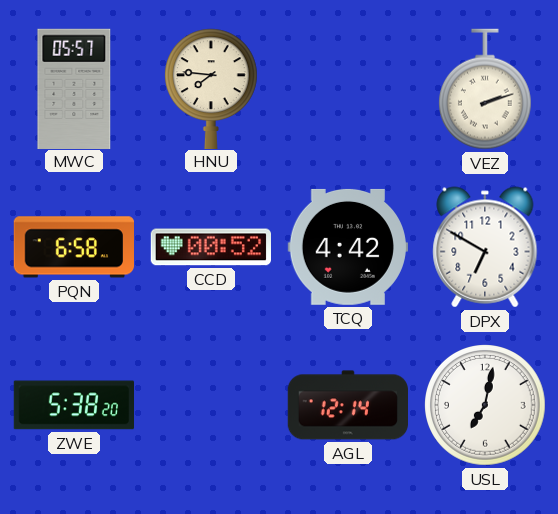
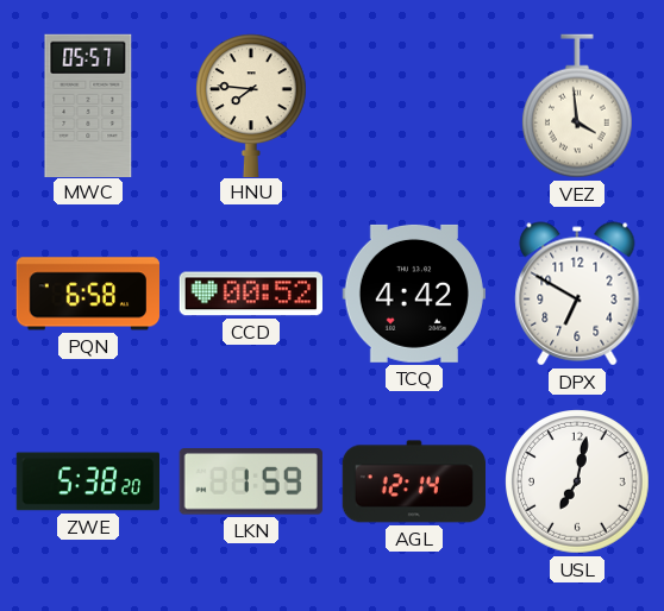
VEZ: 2:12 -> 3:59
LKN: none -> 1:59
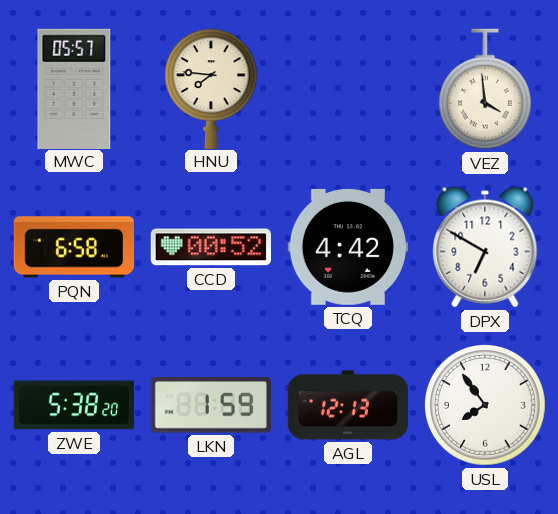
AGL: 12:14 -> 12:13
USL: 7:02 -> 7:54
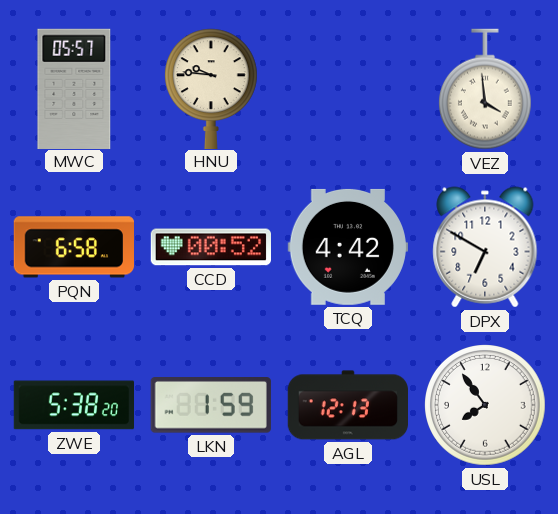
HNU: 7:46 -> 9:46
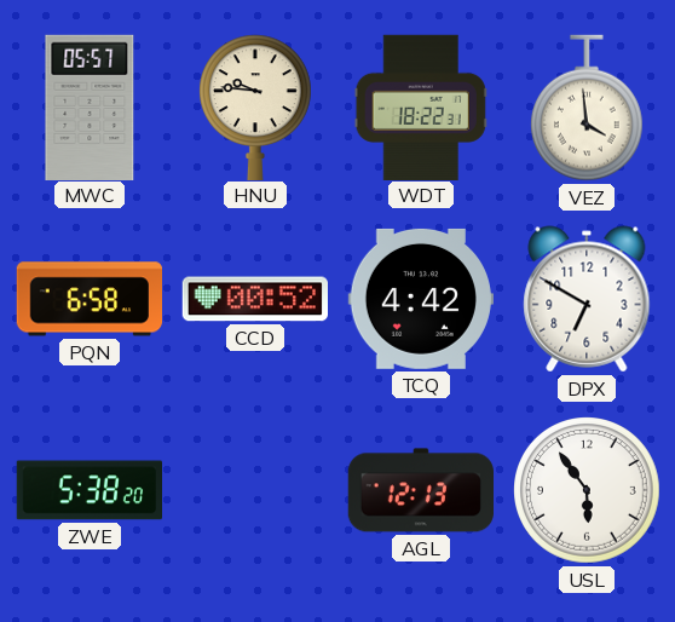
WDT: none -> 18:22
LKN: 1:59 -> none
USL: 7:54 -> 5:54
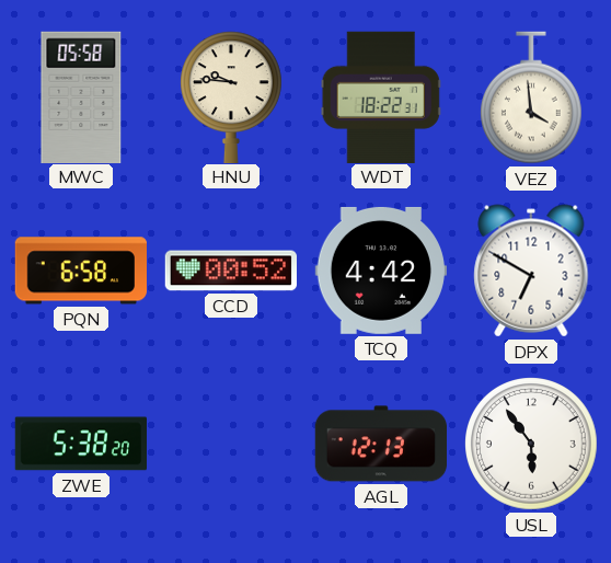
MWC: 05:57 -> 05:58
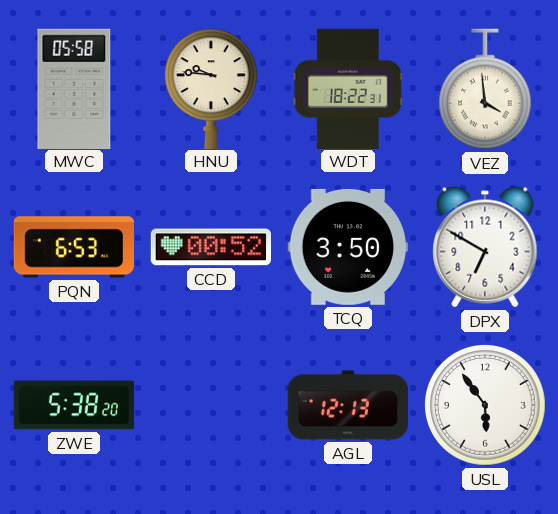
PQN: 6:58 -> 6:53
TCQ: 4:42 -> 3:50
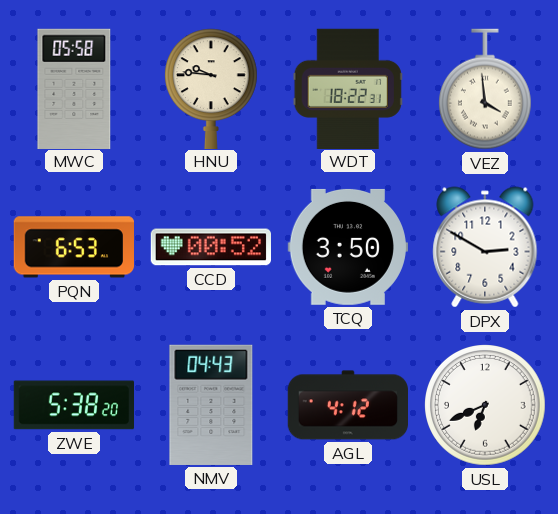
DPX: 6:50 -> 2:50
NMV: none -> 04:43
AGL: 12:13 -> 4:12
USL: 5:54 -> 6:41
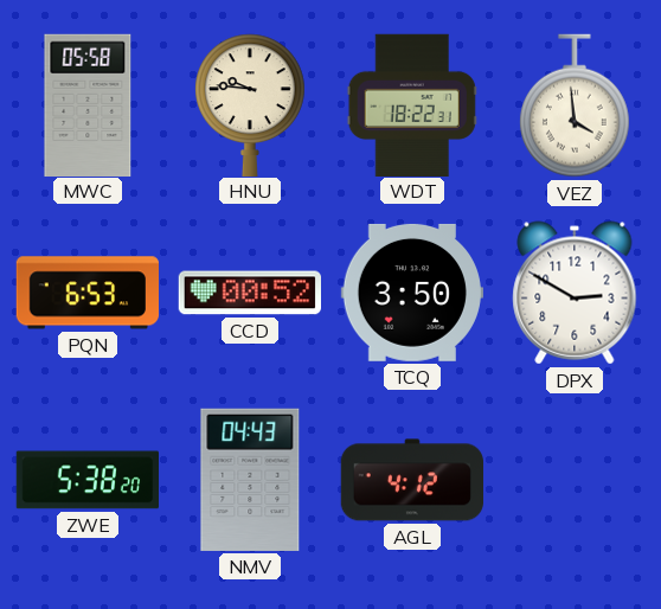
USL: 6:41 -> none
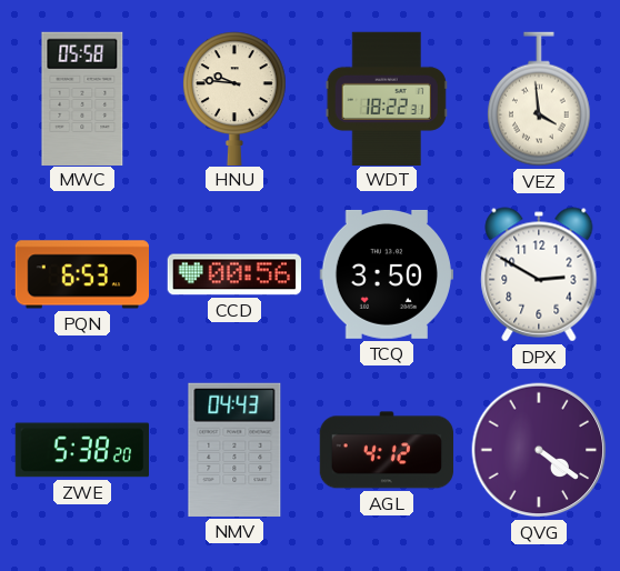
CCD: 00:52 -> 00:56
QVG: none -> 4:21
